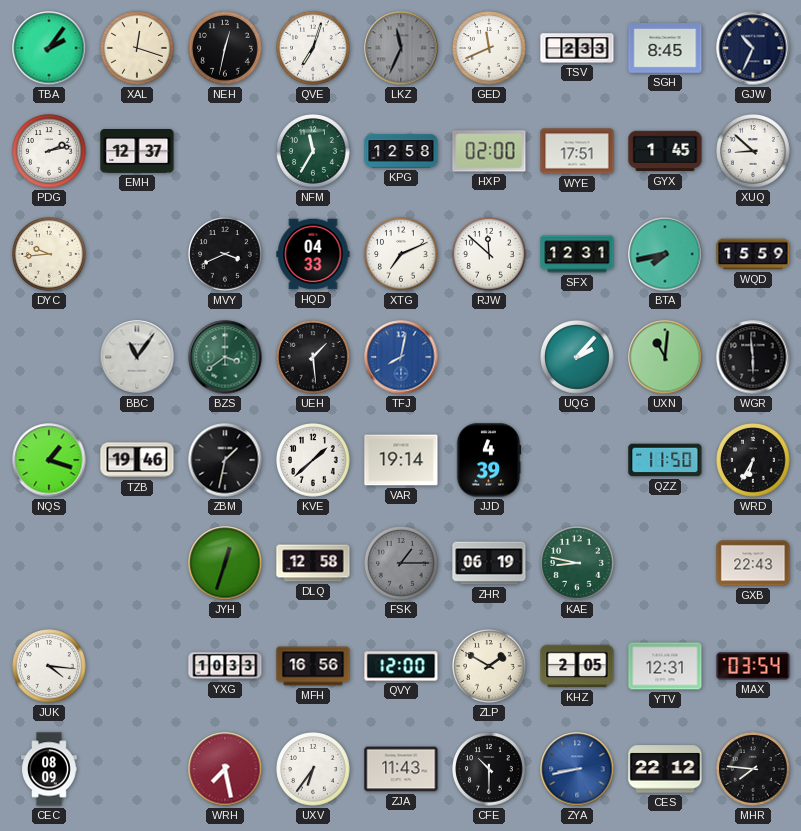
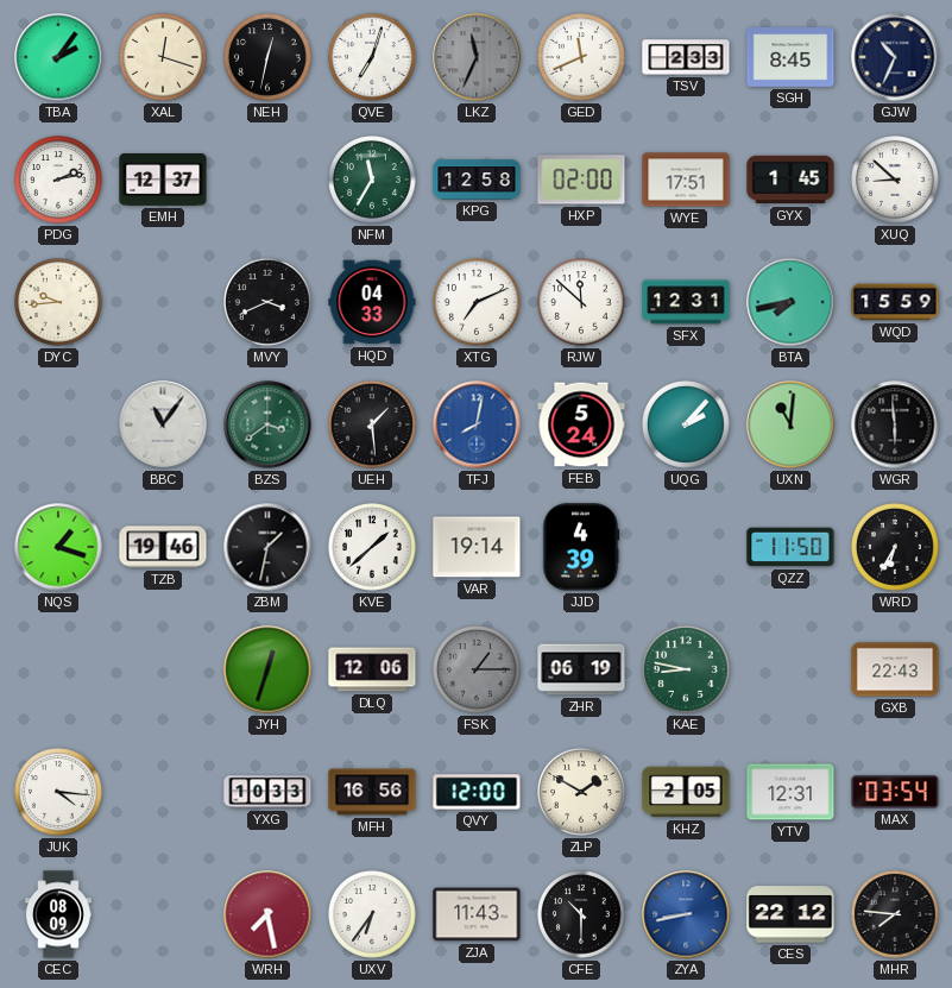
FEB: none -> 5:24
DLQ: 12:58 -> 12:06
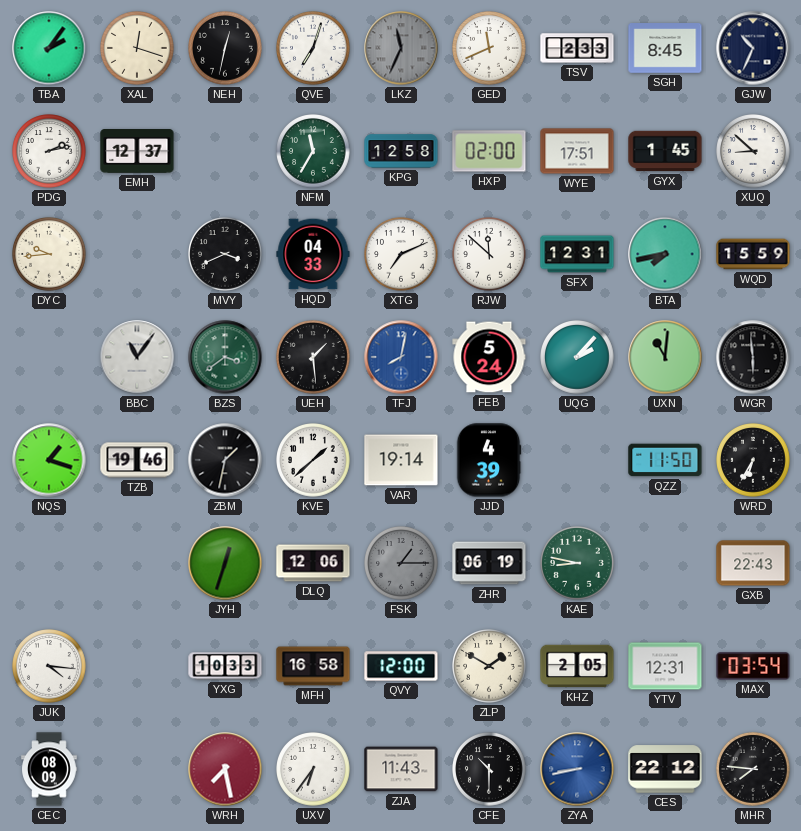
MFH: 16:56 -> 16:58
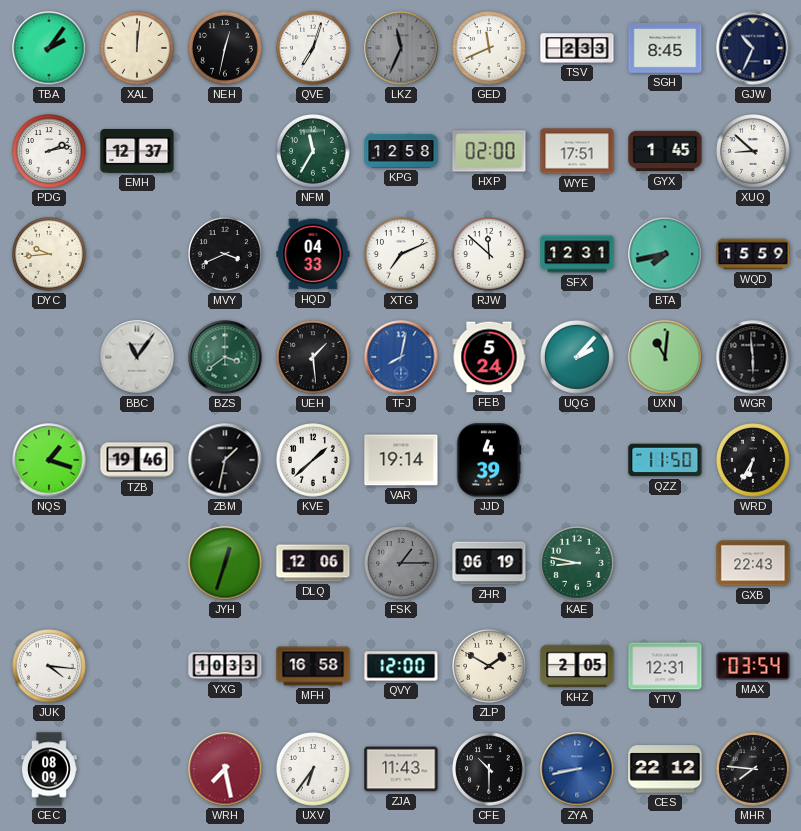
XAL: 12:18 -> 12:01
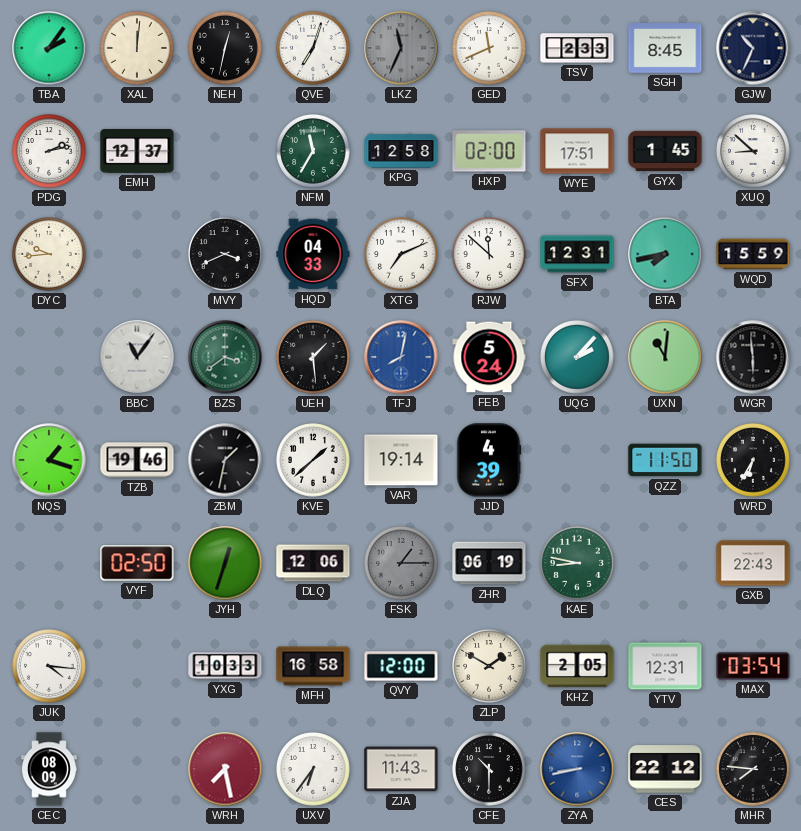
VYF: none -> 02:50
